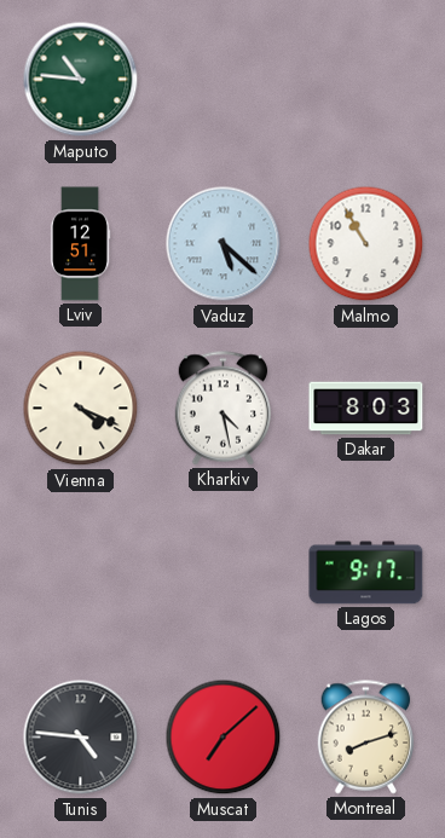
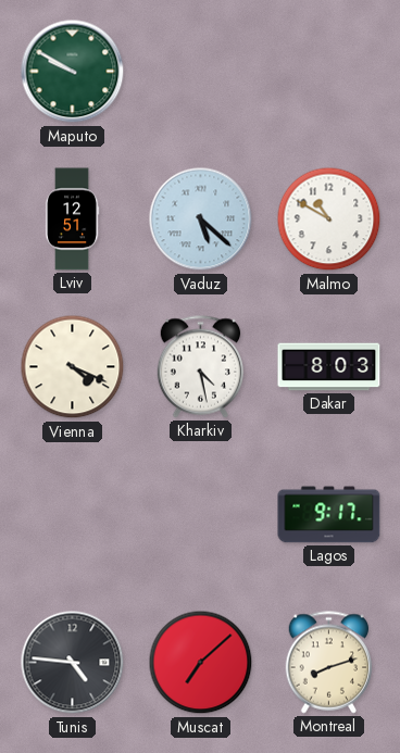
Maputo: 10:46 -> 9:50
Malmo: 10:55 -> 10:50
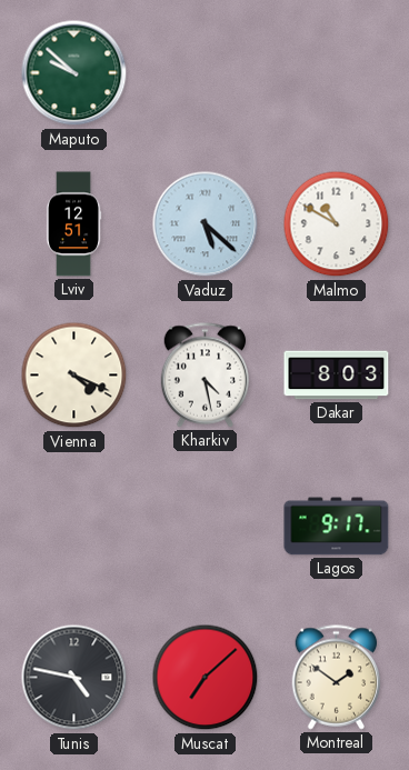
Maputo: 9:50 -> 9:52
Tunis: 4:46 -> 4:47
Montreal: 8:12 -> 1:51
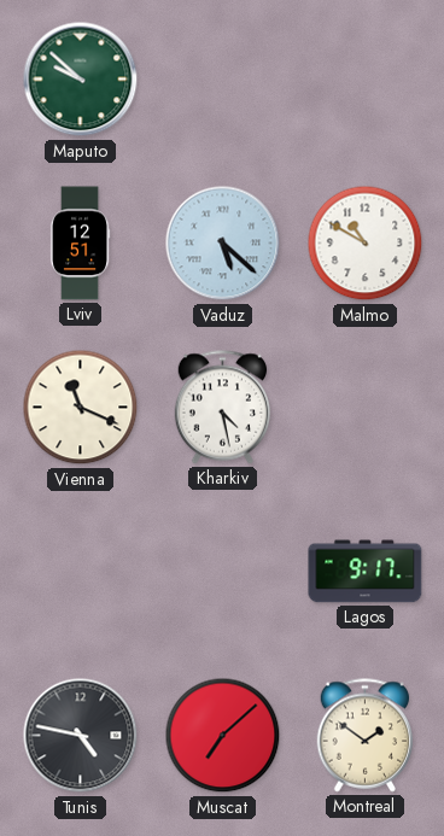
Vienna: 4:19 -> 11:19
Dakar: 8:03 -> none
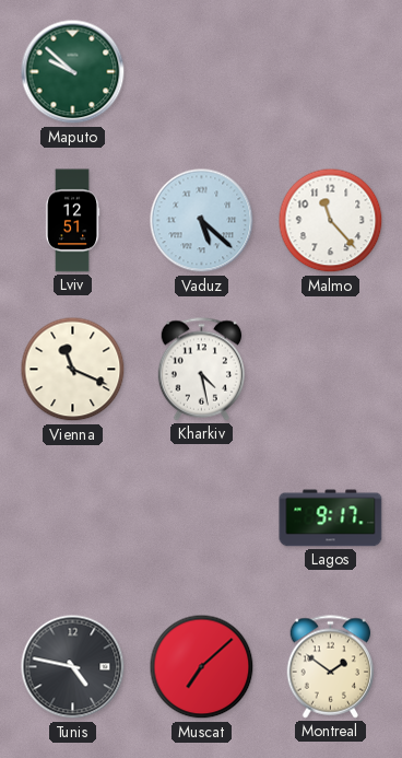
Malmo: 10:50 -> 11:23
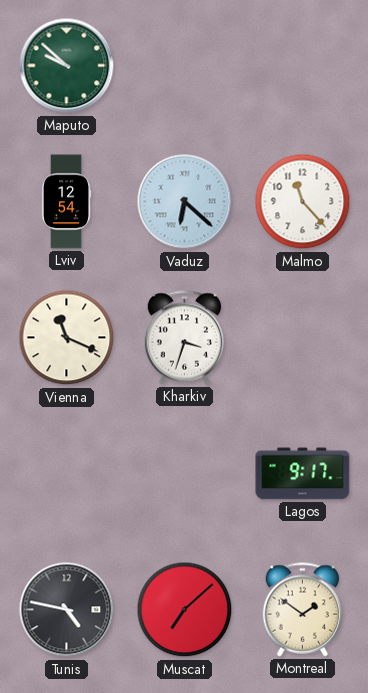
Lviv: 12:51 -> 12:54
Vaduz: 5:22 -> 6:22
Kharkiv: 4:28 -> 3:33
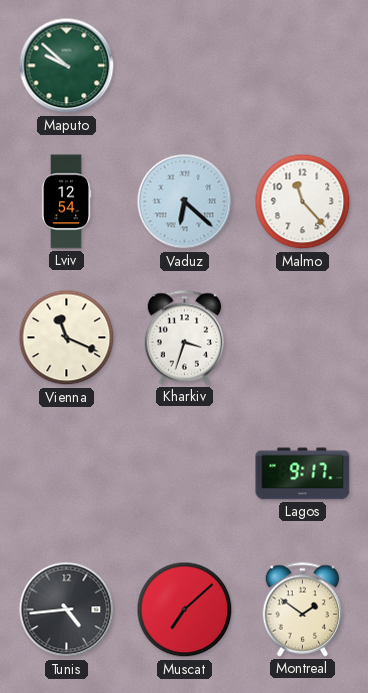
Tunis: 4:47 -> 4:44
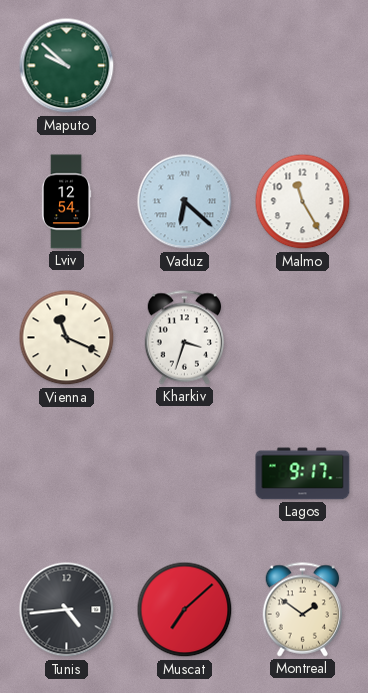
Malmo: 11:23 -> 11:25
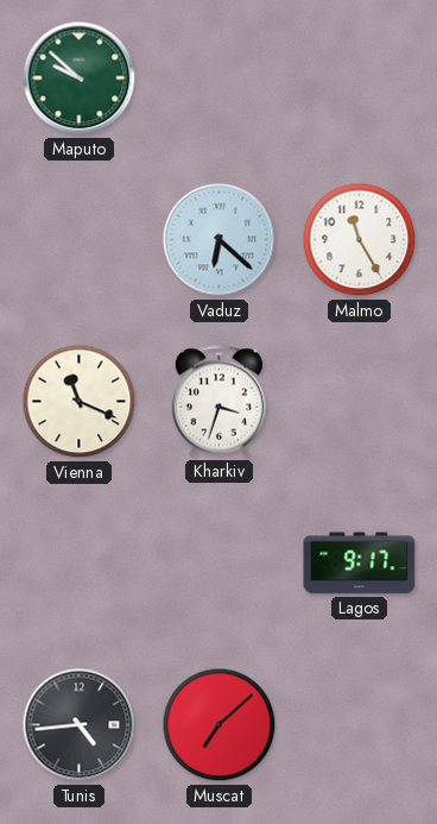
Lviv: 12:54 -> none
Montreal: 1:51 -> none
